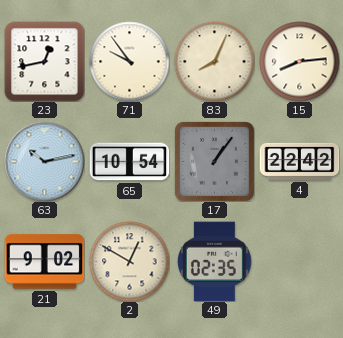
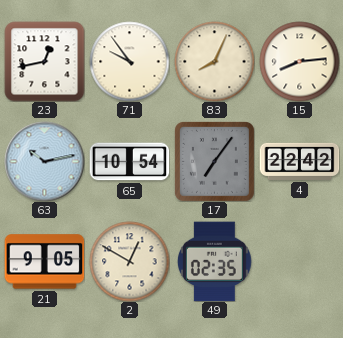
17: 1:06 -> 7:06
21: 9:02 -> 9:05
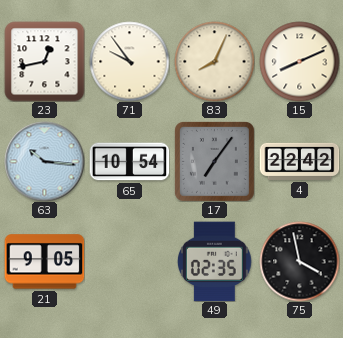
15: 8:14 -> 8:11
63: 10:13 -> 10:16
2: 12:50 -> none
75: none -> 3:58
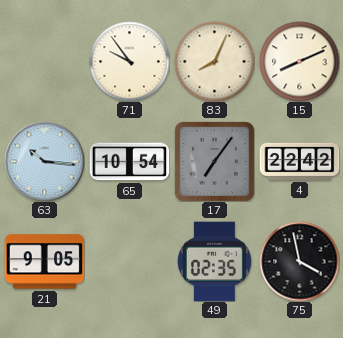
23: 12:43 -> none
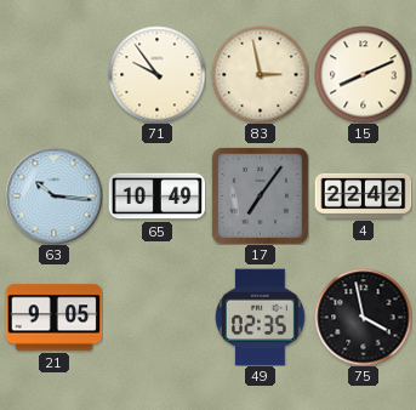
83: 8:04 -> 2:58
65: 10:54 -> 10:49
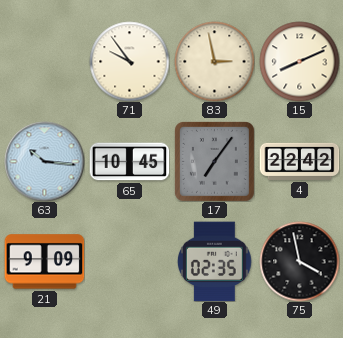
65: 10:49 -> 10:45
21: 9:05 -> 9:09
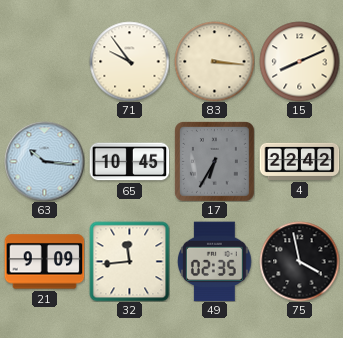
83: 2:58 -> 3:16
17: 7:06 -> 6:35
32: none -> 11:44
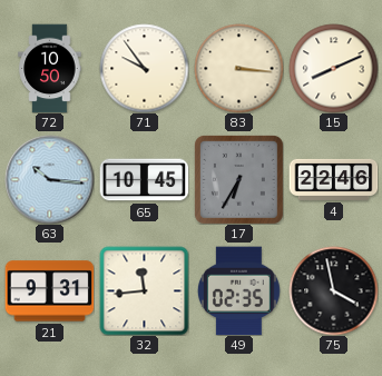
72: none -> 10:50
4: 22:42 -> 22:46
21: 9:09 -> 9:31
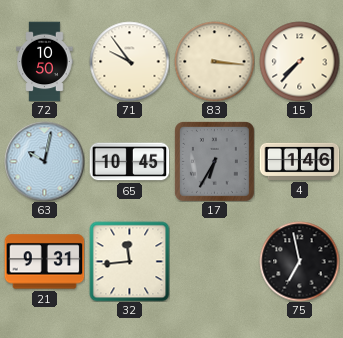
15: 8:11 -> 7:37
63: 10:16 -> 10:02
4: 22:46 -> 1:46
49: 02:35 -> none
75: 3:58 -> 6:58
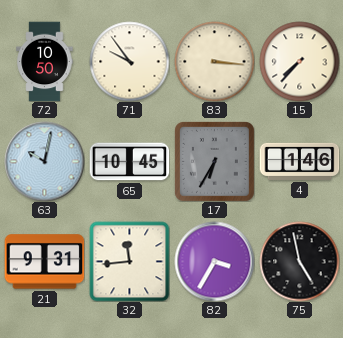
82: none -> 3:35
75: 6:58 -> 4:58
